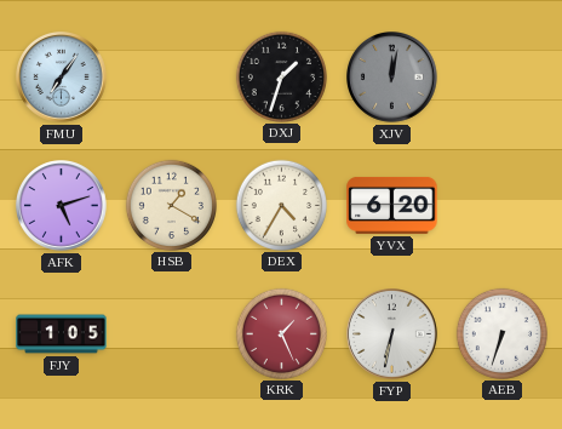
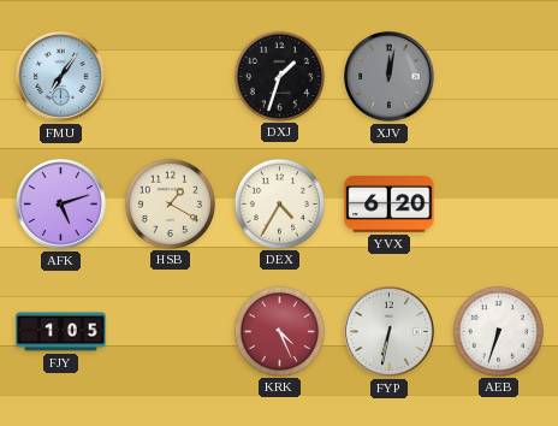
KRK: 1:26 -> 4:26
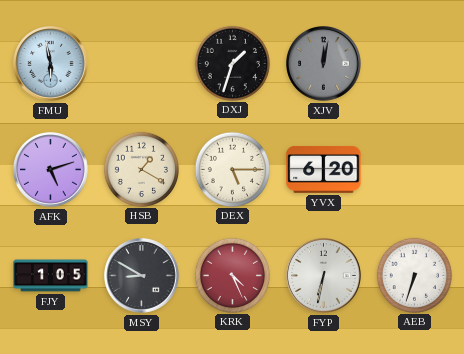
FMU: 7:06 -> 5:58
DEX: 4:35 -> 5:15
MSY: none -> 8:50
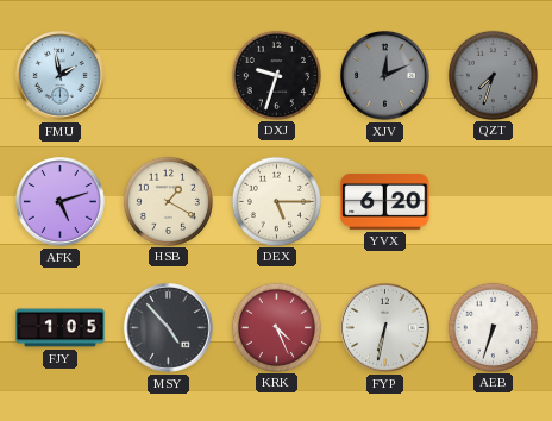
FMU: 5:58 -> 1:58
DXJ: 1:33 -> 9:33
XJV: 12:02 -> 12:11
QZT: none -> 7:33
MSY: 8:50 -> 4:53
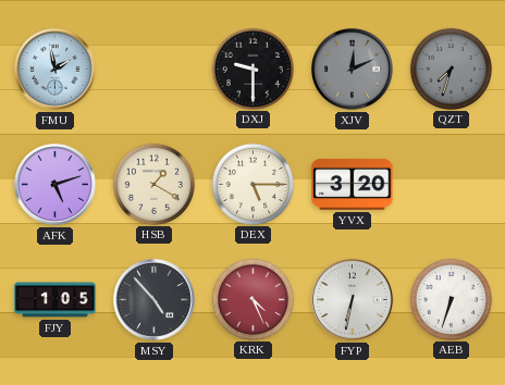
DXJ: 9:33 -> 9:30
YVX: 6:20 -> 3:20
